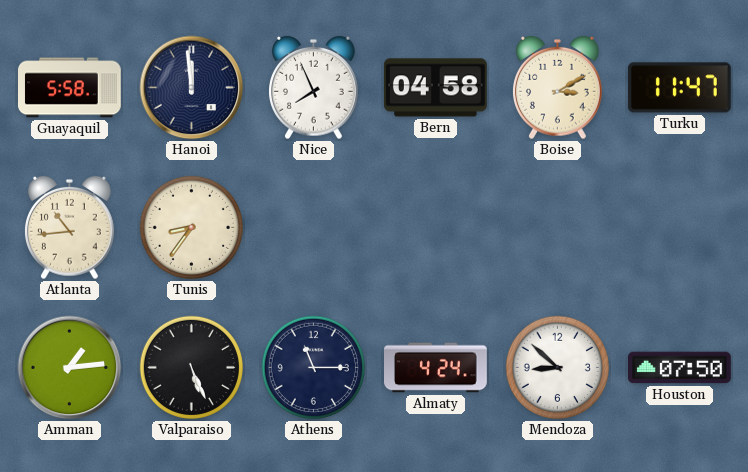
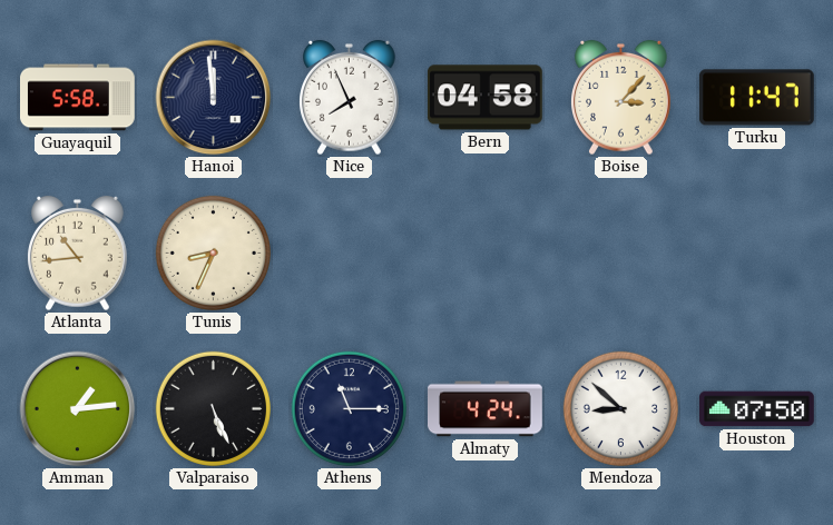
Boise: 3:10 -> 3:07
Tunis: 8:36 -> 8:34
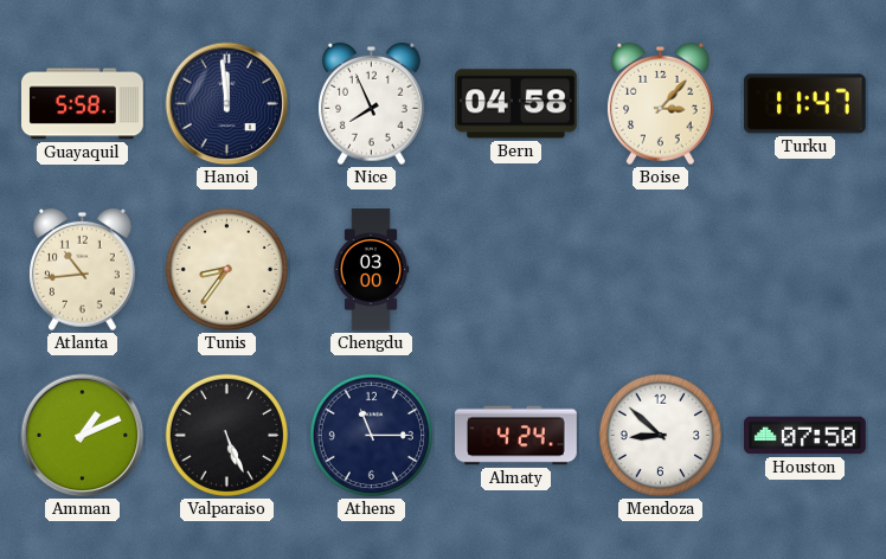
Tunis: 8:34 -> 8:36
Chengdu: none -> 03:00
Amman: 1:14 -> 1:11
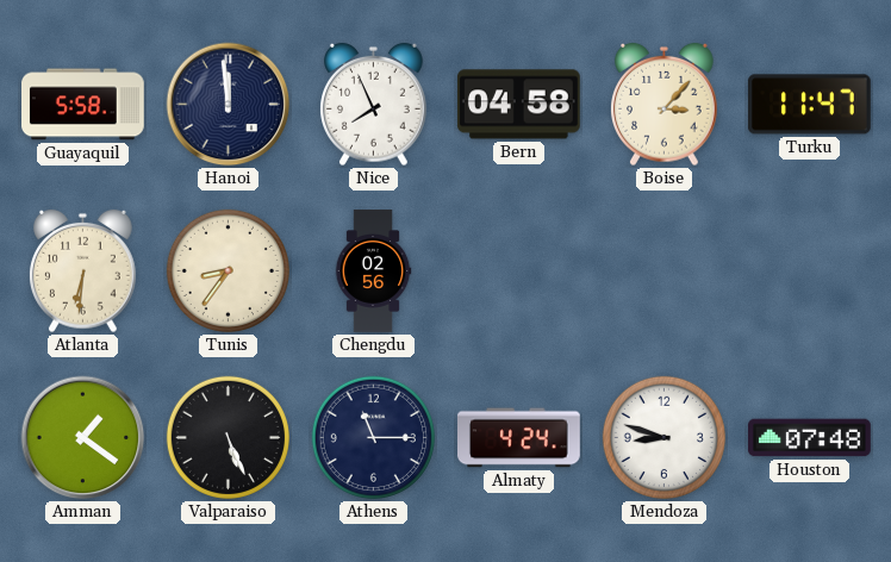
Atlanta: 10:44 -> 6:31
Chengdu: 03:00 -> 02:56
Amman: 1:11 -> 1:21
Mendoza: 8:52 -> 8:48
Houston: 07:50 -> 07:48
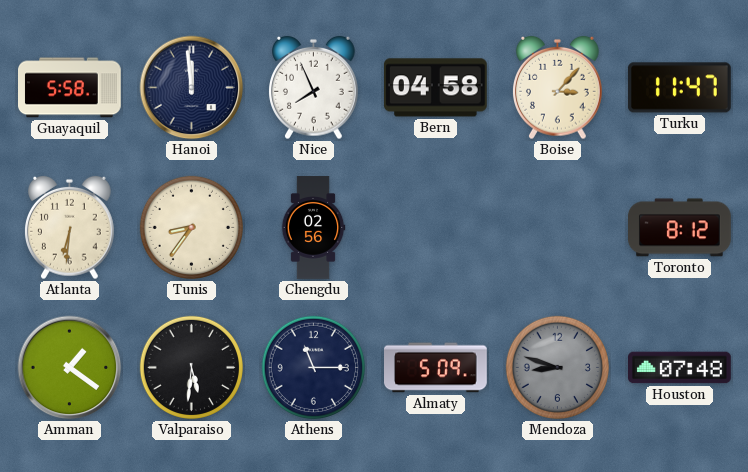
Toronto: none -> 8:12
Valparaiso: 5:26 -> 5:31
Almaty: 4:24 -> 5:09
Mendoza dial: white -> grey
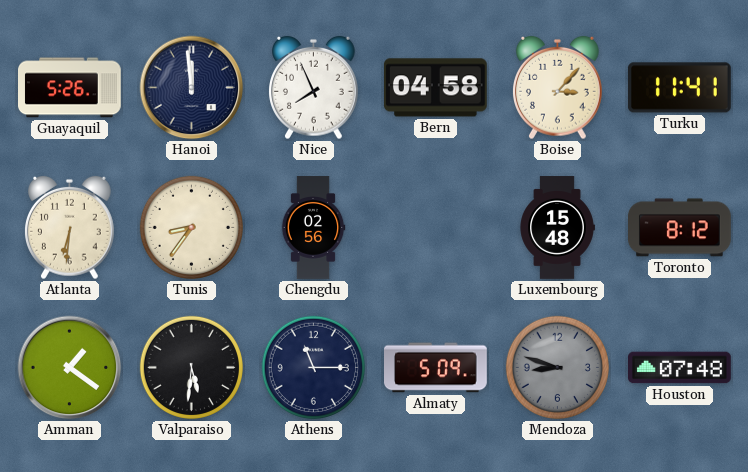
Guayaquil: 5:58 -> 5:26
Turku: 11:47 -> 11:41
Luxembourg: none -> 15:48
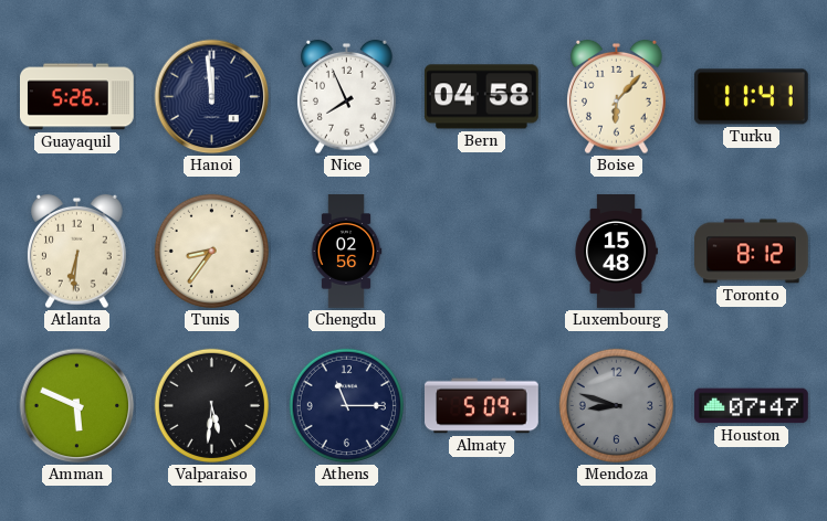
Boise: 3:07 -> 6:07
Amman: 1:21 -> 5:49
Houston: 07:48 -> 07:47
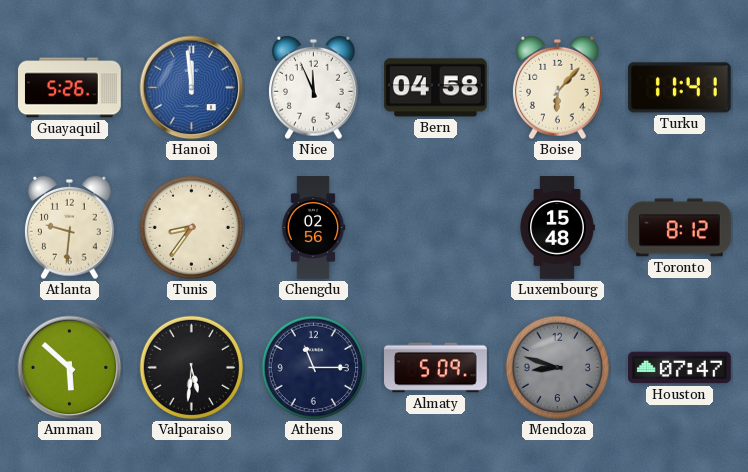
Hanoi dial: navy -> blue
Nice: 7:56 -> 11:56
Atlanta: 6:31 -> 9:31
Amman: 5:49 -> 5:52
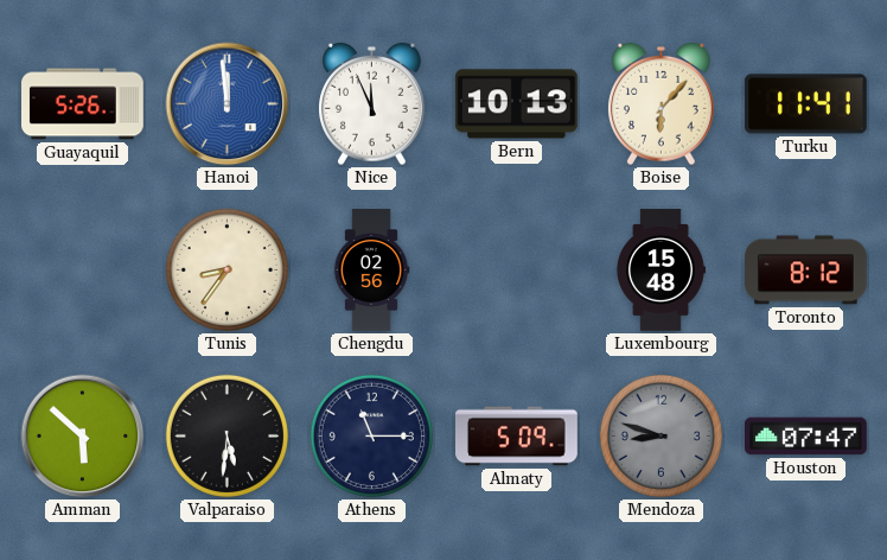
Bern: 04:58 -> 10:13
Atlanta: 9:31 -> none
